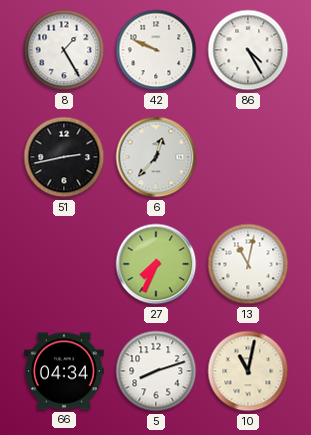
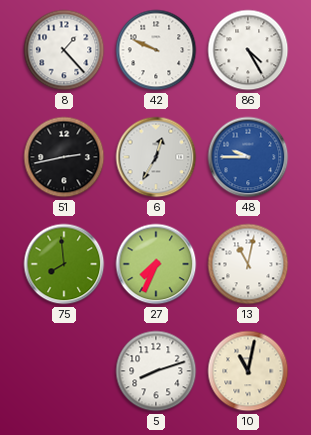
8: 1:25 -> 1:23
6: 12:37 -> 12:35
48: none -> 9:45
75: none -> 7:59
66: 04:34 -> none
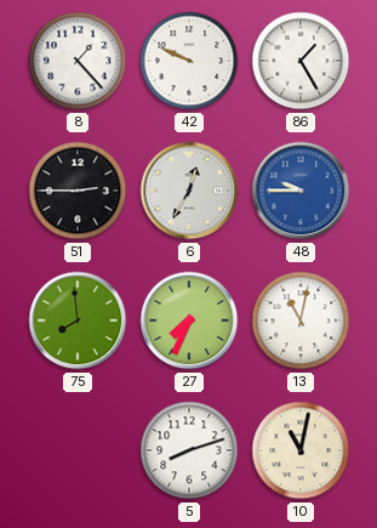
86: 4:25 -> 1:25
51: 2:43 -> 2:45
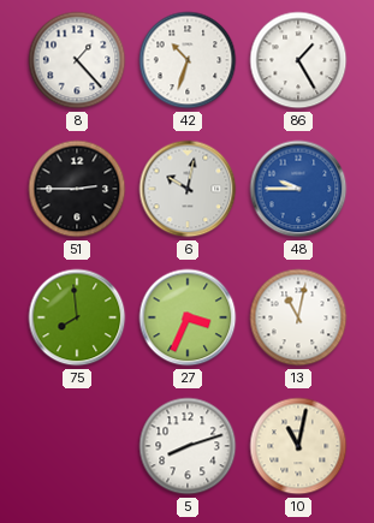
42: 9:49 -> 10:33
6: 12:35 -> 10:02
27: 7:34 -> 3:34
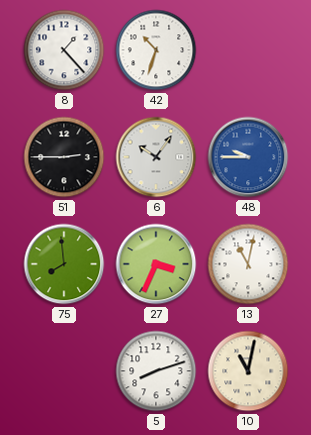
86: 1:25 -> none
6: 10:02 -> 10:06
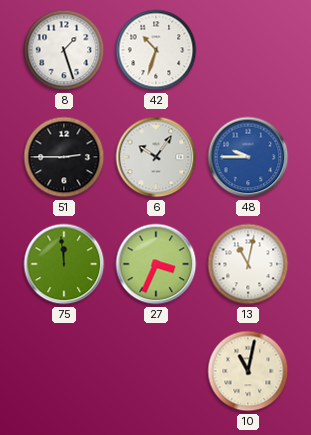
8: 1:23 -> 1:27
75: 7:59 -> 11:59
5: 8:12 -> none
